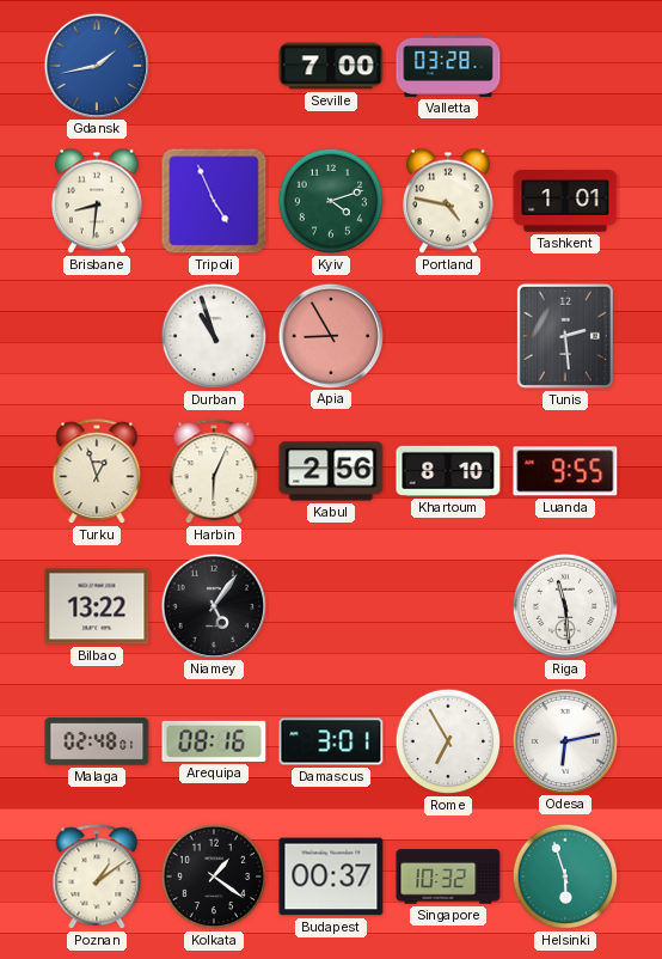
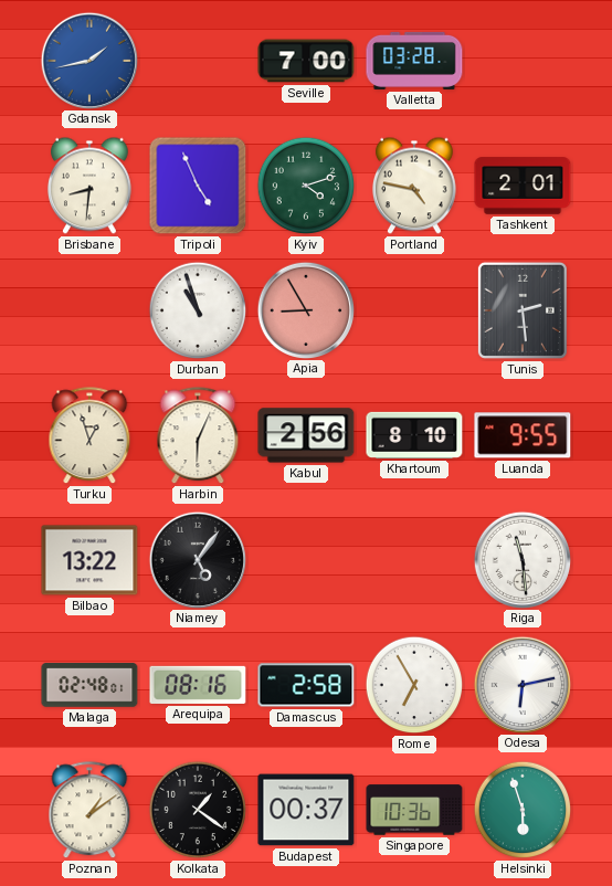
Tashkent: 1:01 -> 2:01
Damascus: 3:01 -> 2:58
Singapore: 10:32 -> 10:36
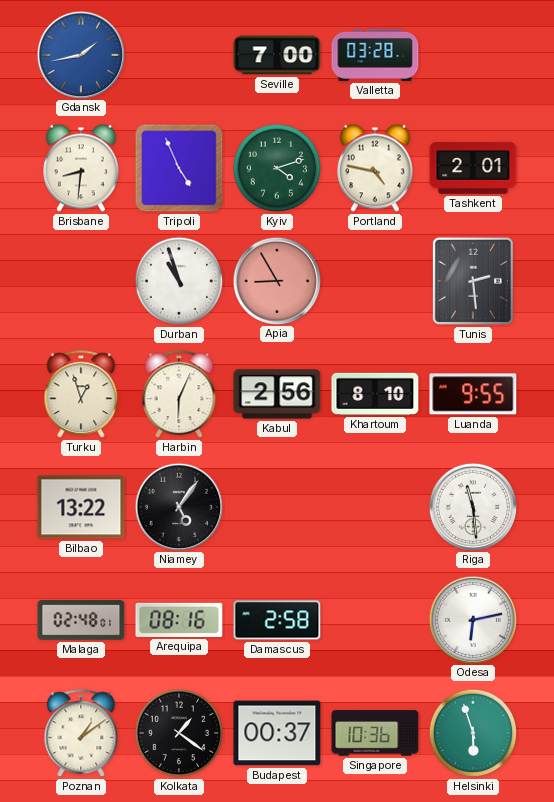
Rome: 6:55 -> none
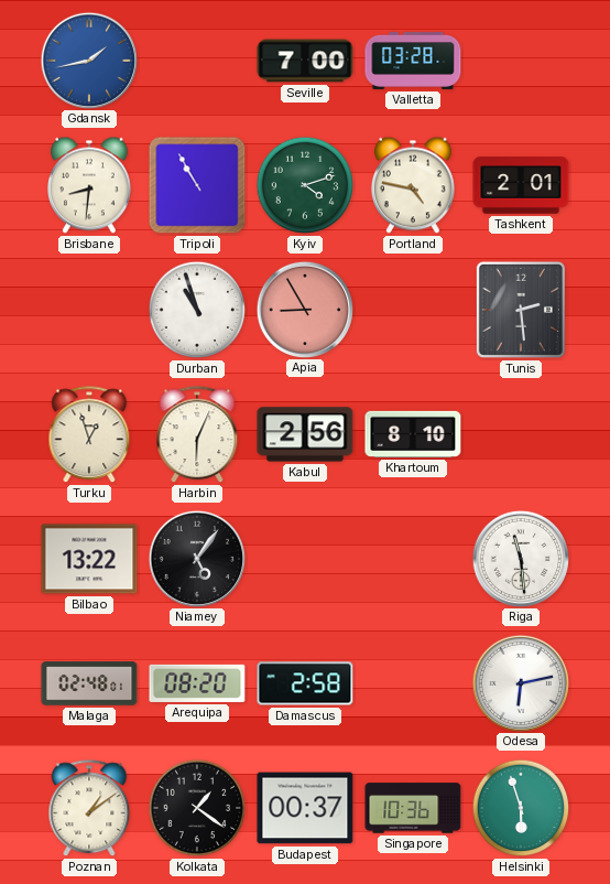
Tripoli: 4:56 -> 10:55
Luanda: 9:55 -> none
Arequipa: 08:16 -> 08:20
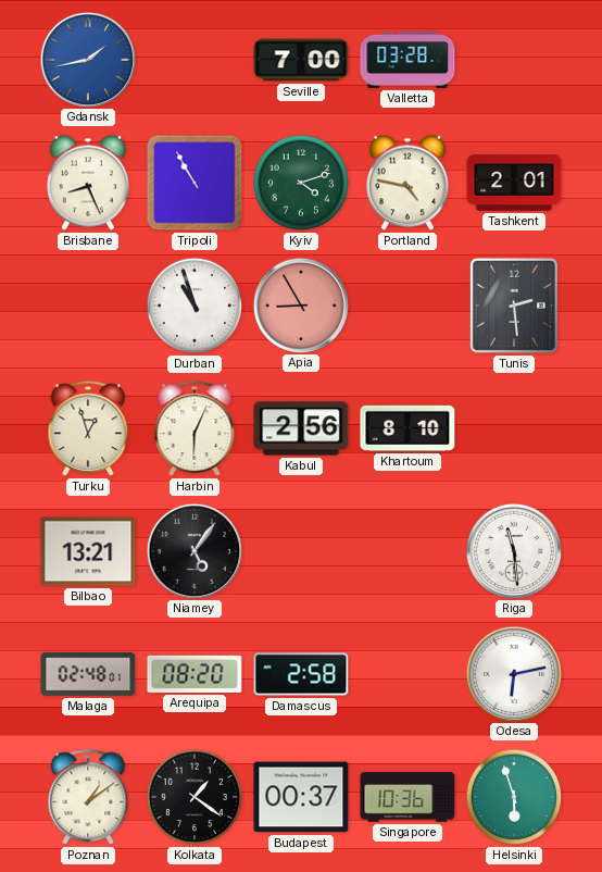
Brisbane: 8:31 -> 8:26
Bilbao: 13:22 -> 13:21
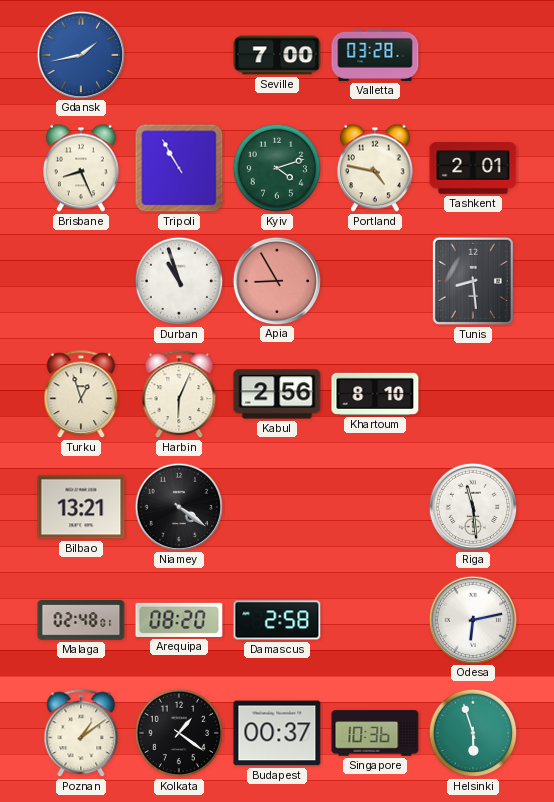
Tunis: 2:29 -> 8:29
Niamey: 5:06 -> 4:21
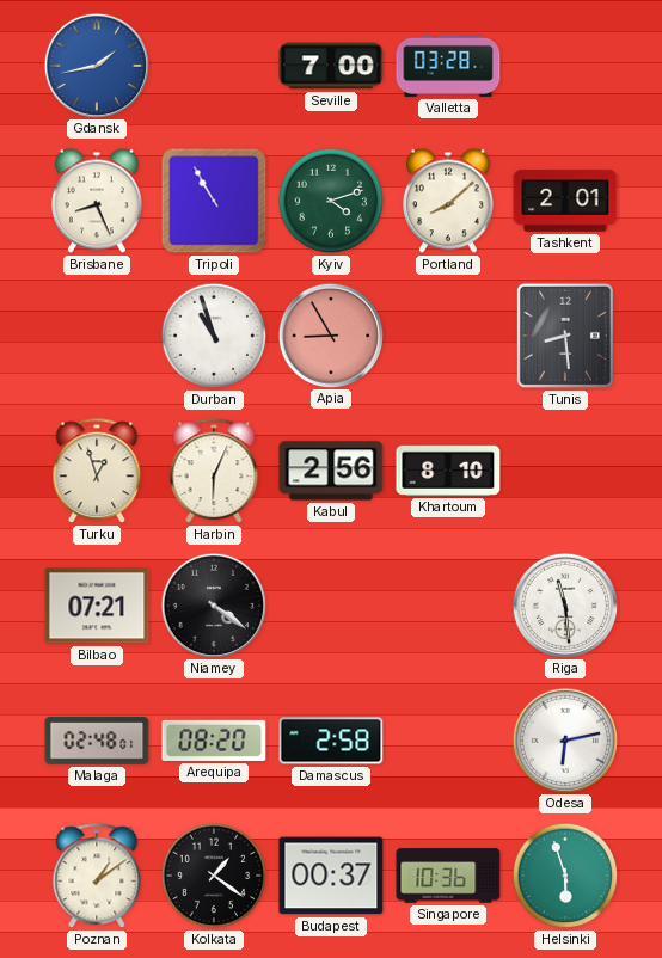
Portland: 4:47 -> 8:08
Bilbao: 13:21 -> 07:21
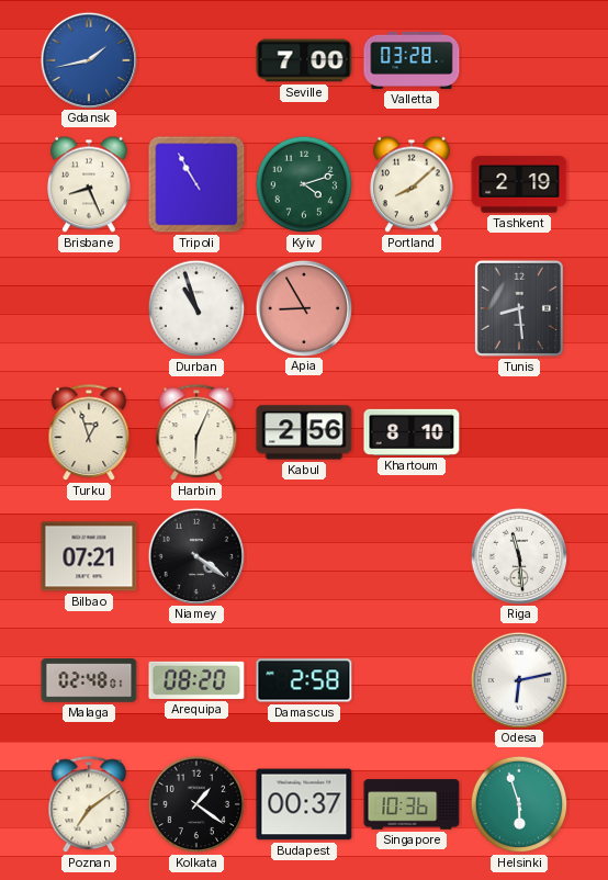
Tashkent: 2:01 -> 2:19
Poznan: 1:09 -> 7:09
